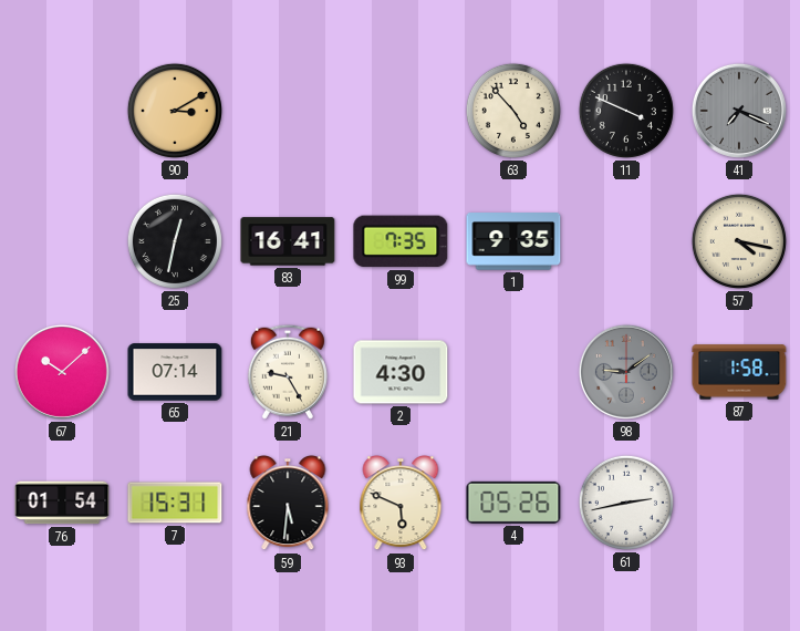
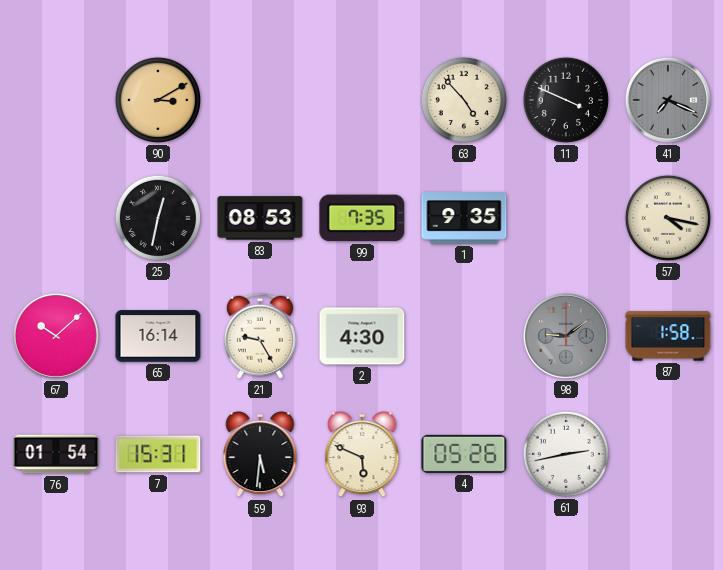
83: 16:41 -> 08:53
65: 07:14 -> 16:14
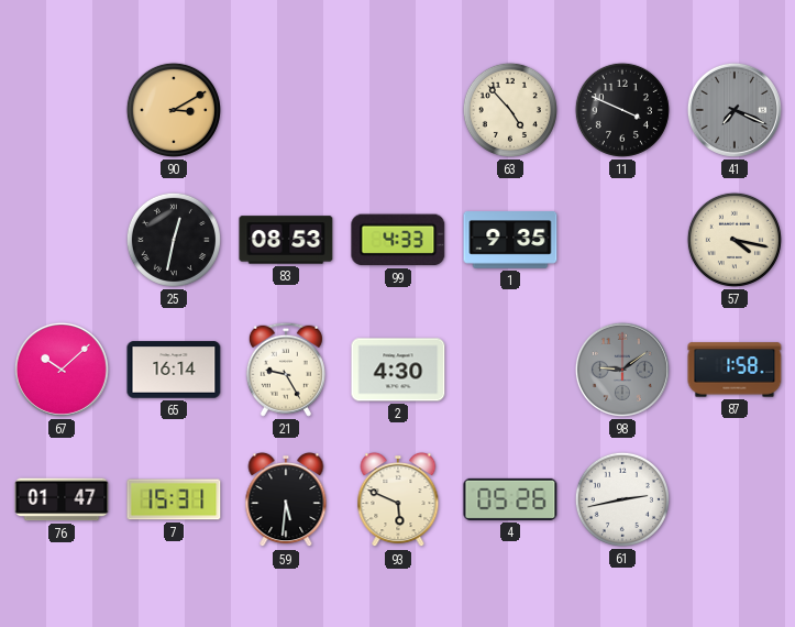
99: 7:35 -> 4:33
76: 01:54 -> 01:47
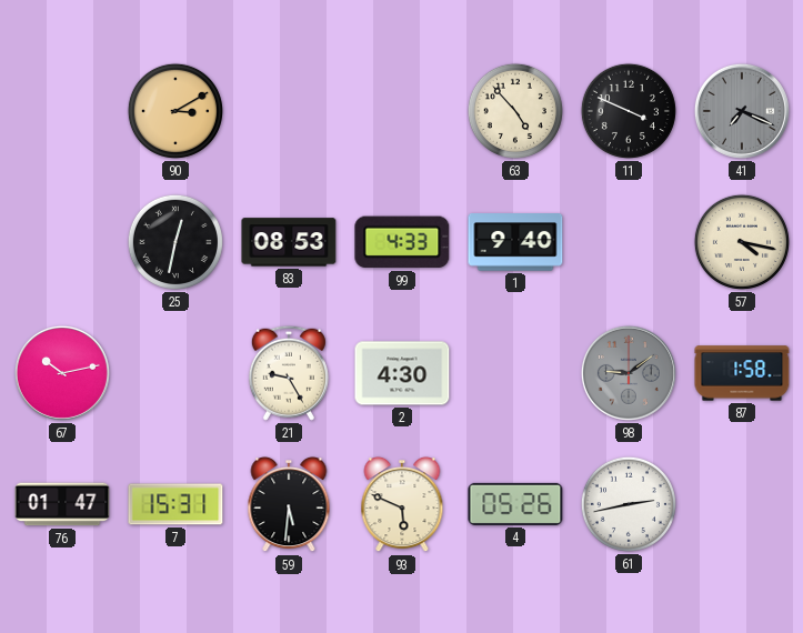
1: 9:35 -> 9:40
67: 10:08 -> 10:13
65: 16:14 -> none
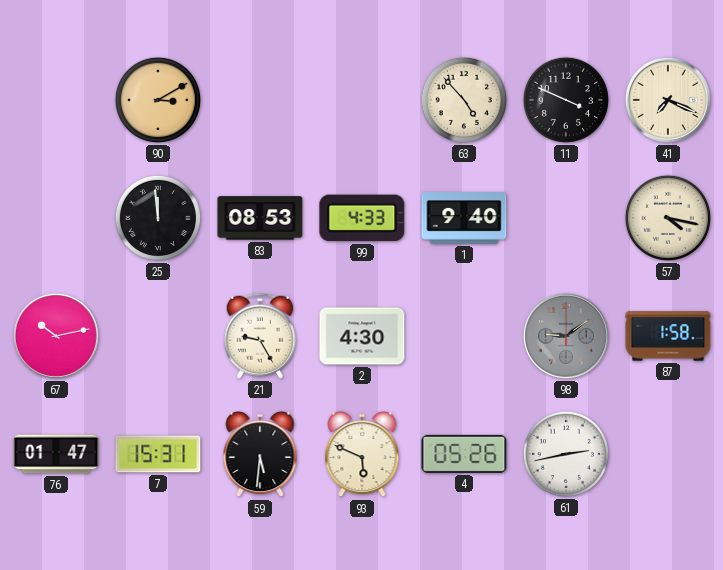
41 dial: grey -> cream
25: 12:32 -> 11:59
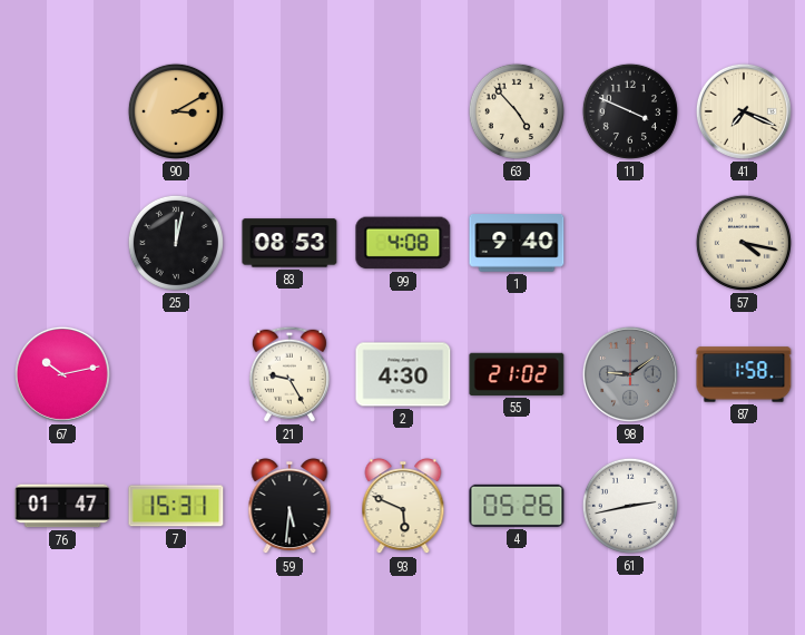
25: 11:59 -> 12:02
99: 4:33 -> 4:08
55: none -> 21:02
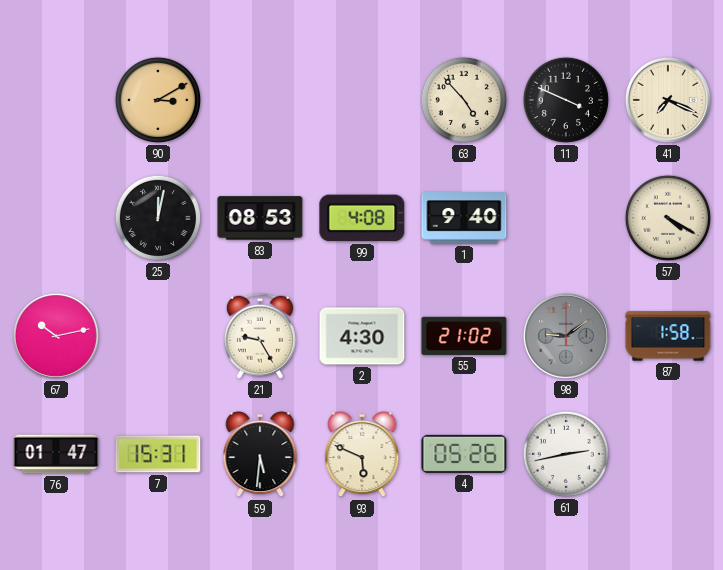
57: 4:17 -> 4:20
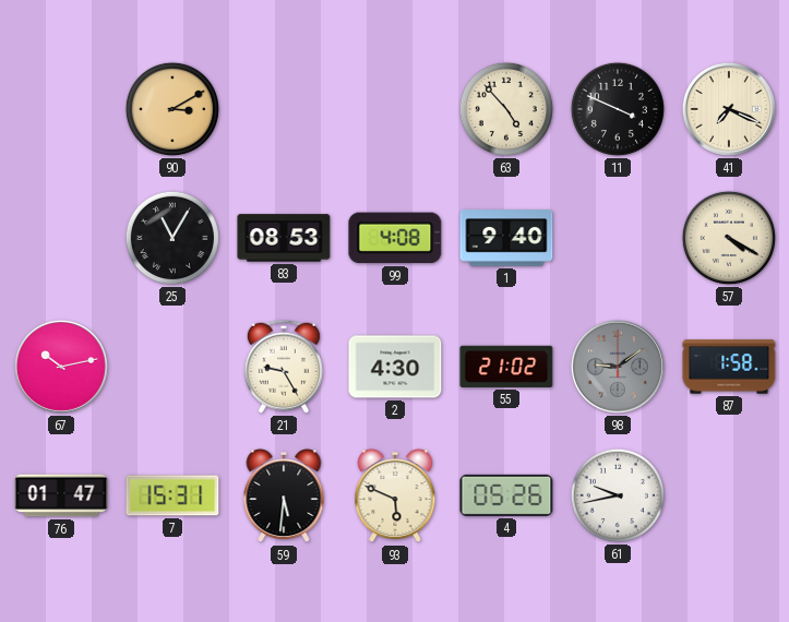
25: 12:02 -> 11:05
61: 2:43 -> 9:43
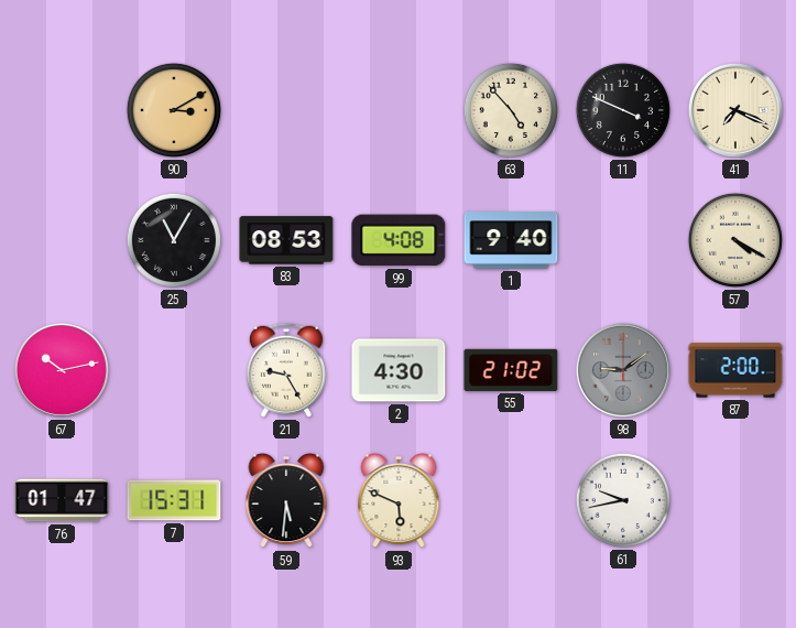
87: 1:58 -> 2:00
4: 05:26 -> none
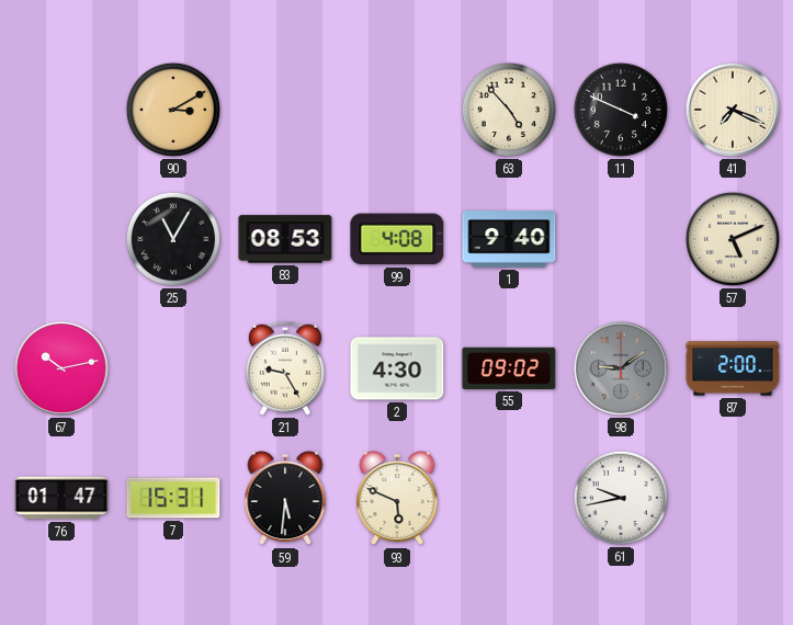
57: 4:20 -> 5:11
55: 21:02 -> 09:02
